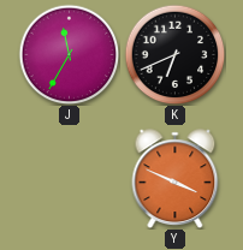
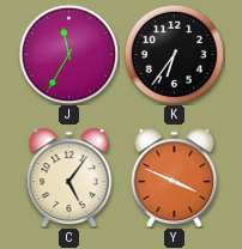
K: 6:41 -> 6:36
C: none -> 5:06
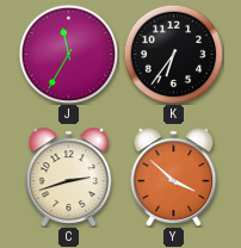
C: 5:06 -> 2:42
Y: 3:49 -> 3:52
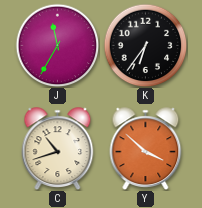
C: 2:42 -> 10:42
